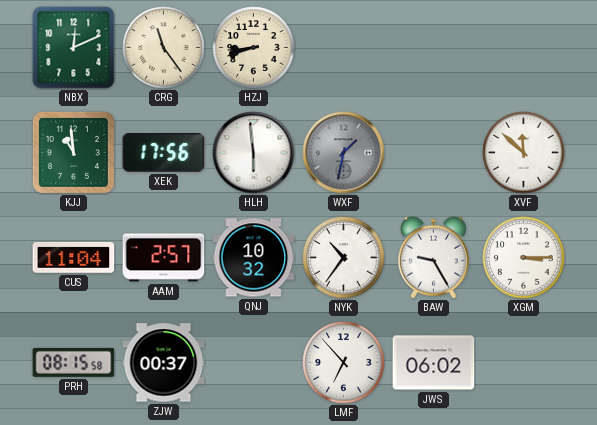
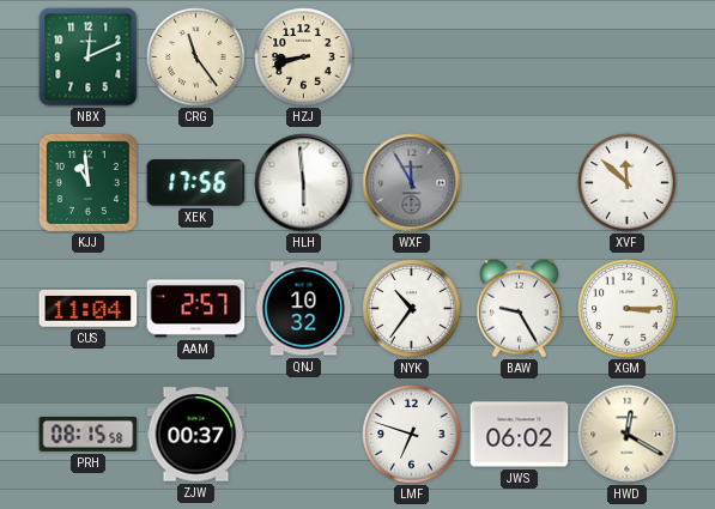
WXF: 1:32 -> 11:55
LMF: 6:53 -> 6:48
HWD: none -> 12:20
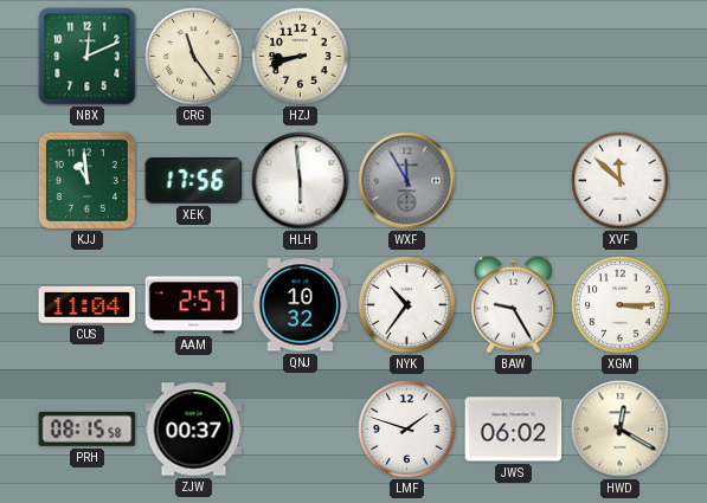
LMF: 6:48 -> 1:48
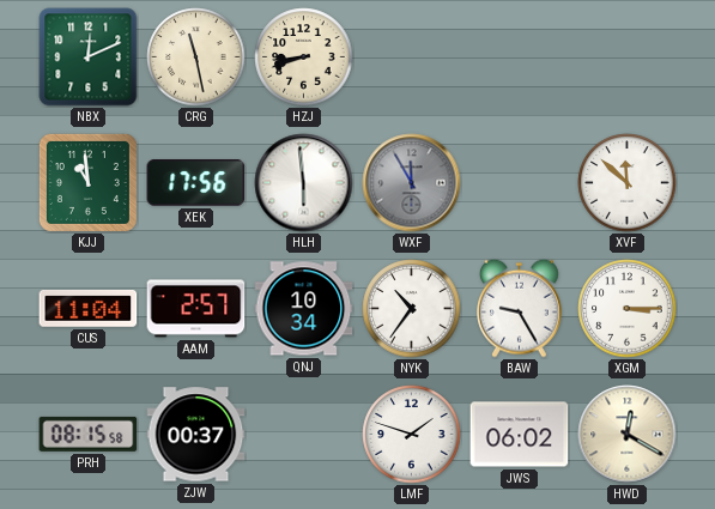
CRG: 11:24 -> 11:28
QNJ: 10:32 -> 10:34
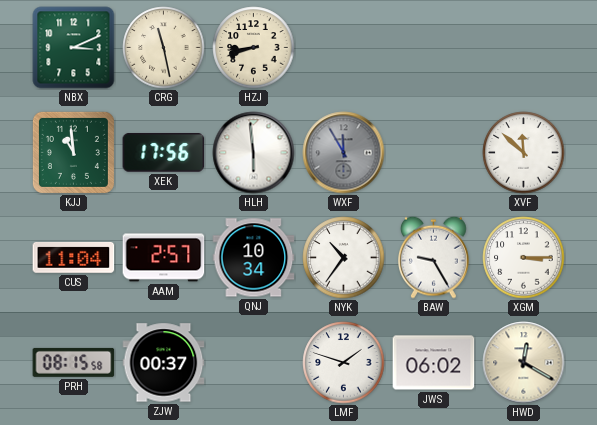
NBX: 12:11 -> 3:11
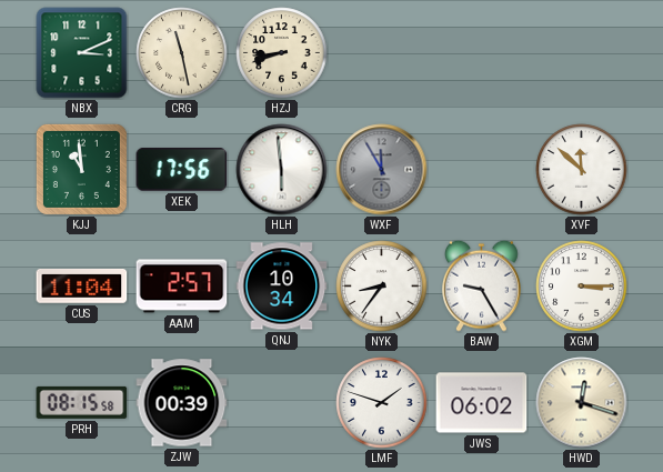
NYK: 10:36 -> 8:36
ZJW: 00:37 -> 00:39
HWD: 12:20 -> 12:18
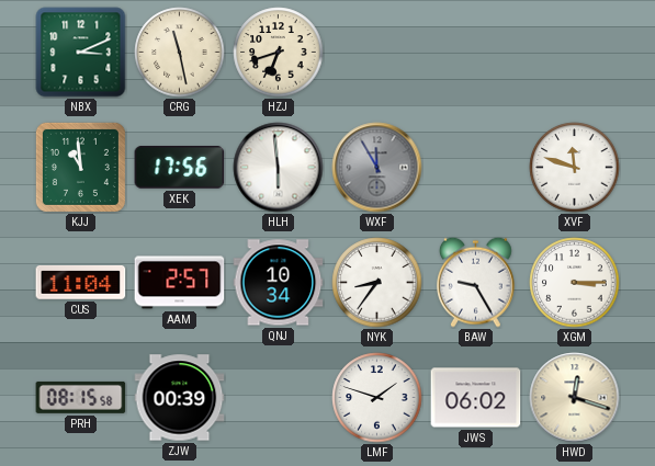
HZJ: 8:42 -> 6:42
XVF: 11:52 -> 11:48
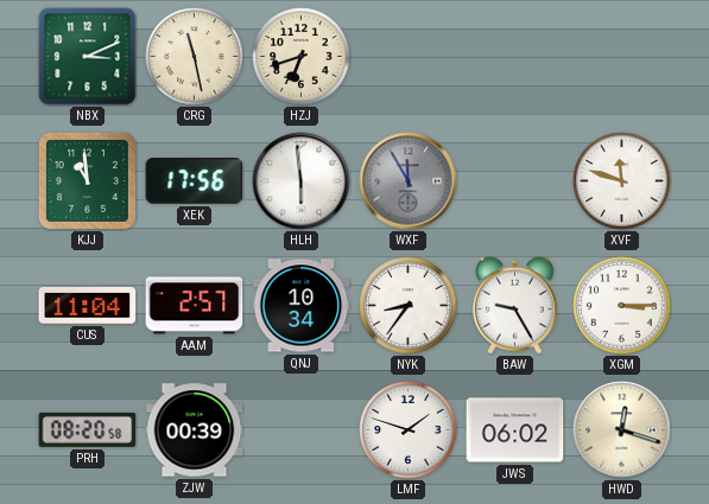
PRH: 08:15 -> 08:20
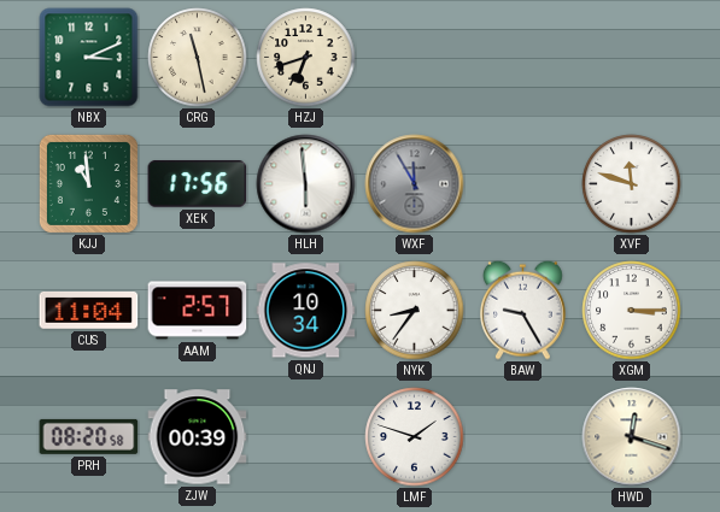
JWS: 06:02 -> none
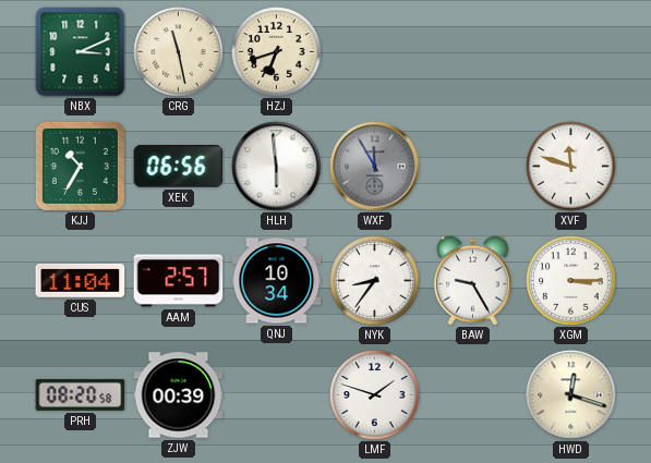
KJJ: 10:59 -> 10:35
XEK: 17:56 -> 06:56
